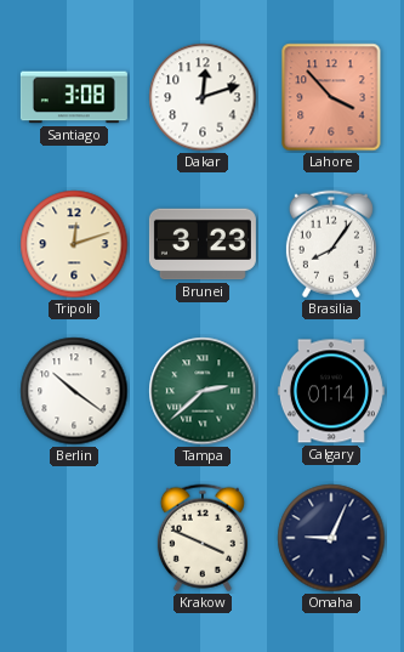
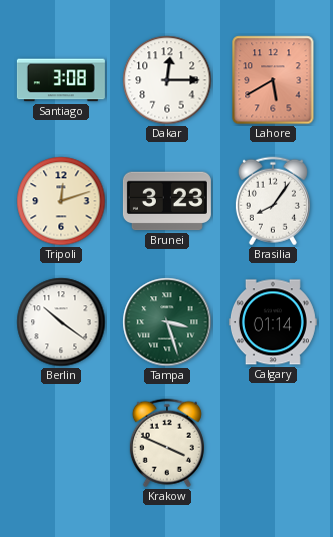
Dakar: 12:12 -> 12:15
Lahore: 3:53 -> 5:40
Tampa: 2:38 -> 3:27
Omaha: 9:04 -> none
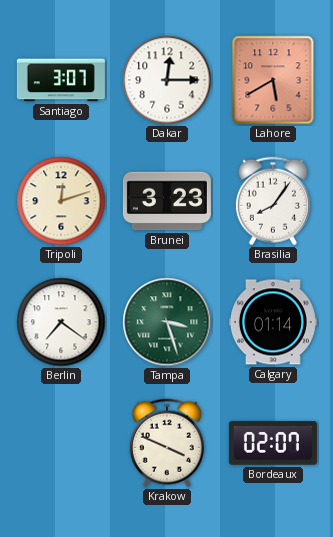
Santiago: 3:08 -> 3:07
Berlin: 10:21 -> 7:21
Bordeaux: none -> 02:07
